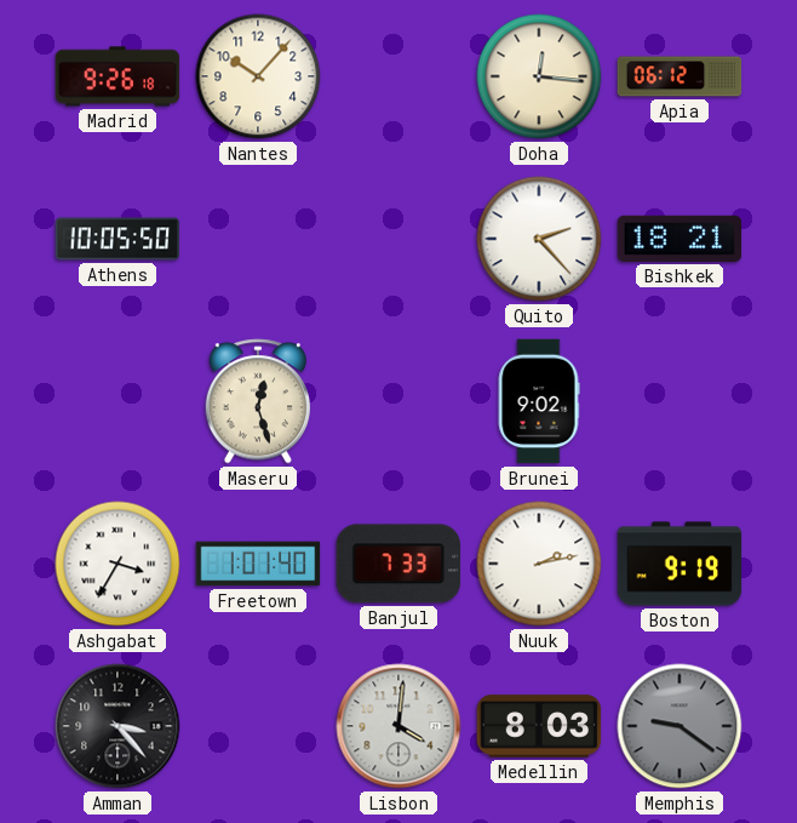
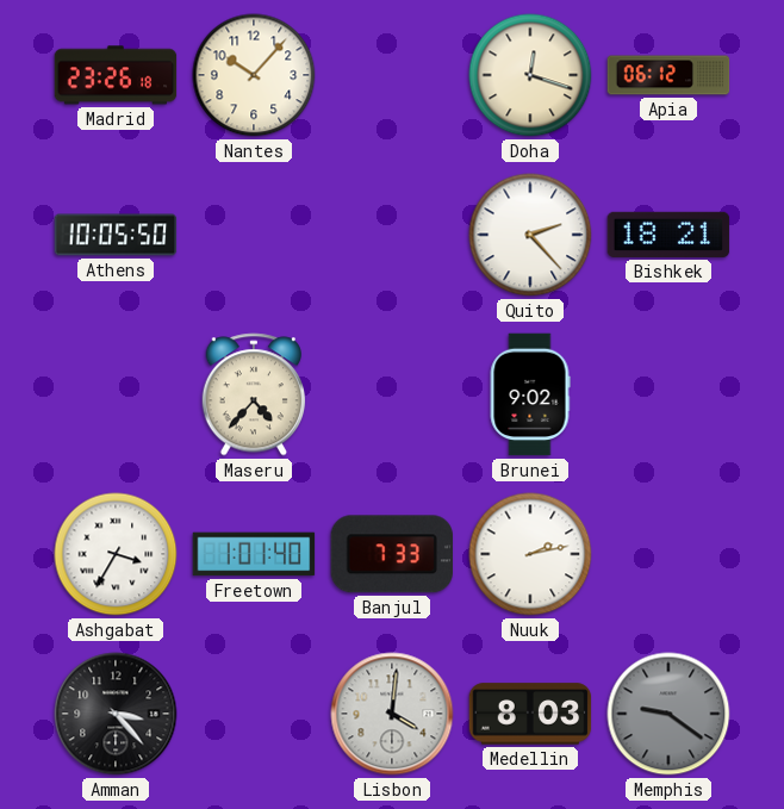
Madrid: 9:26 -> 23:26
Doha: 12:16 -> 12:18
Maseru: 12:27 -> 4:37
Boston: 9:19 -> none
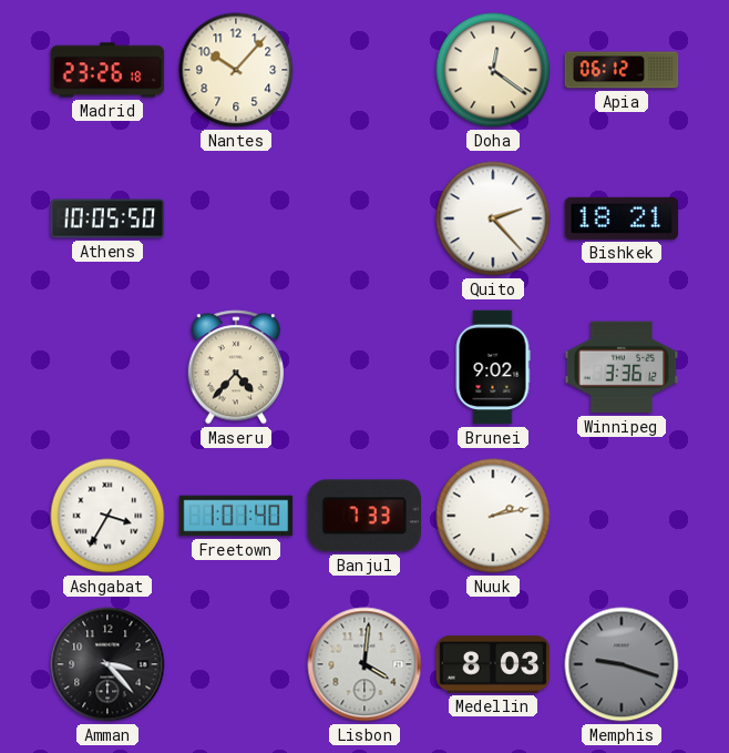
Doha: 12:18 -> 12:21
Winnipeg: none -> 3:36
Memphis: 9:21 -> 9:18
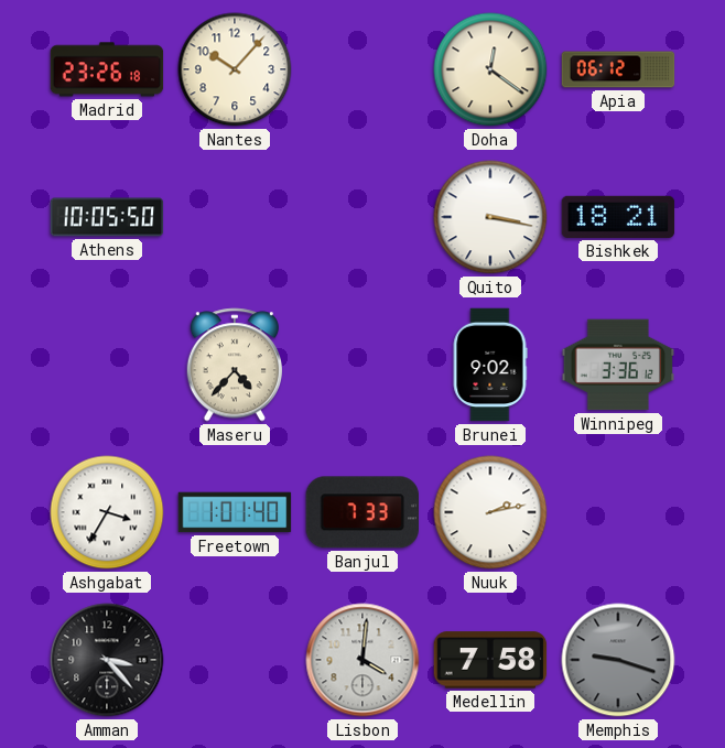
Quito: 2:23 -> 3:17
Medellin: 8:03 -> 7:58
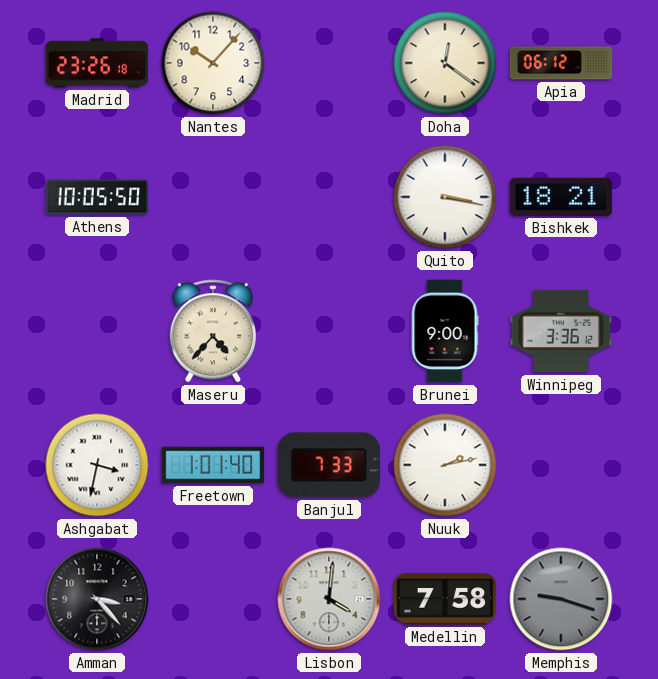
Brunei: 9:02 -> 9:00
Ashgabat: 3:35 -> 3:32
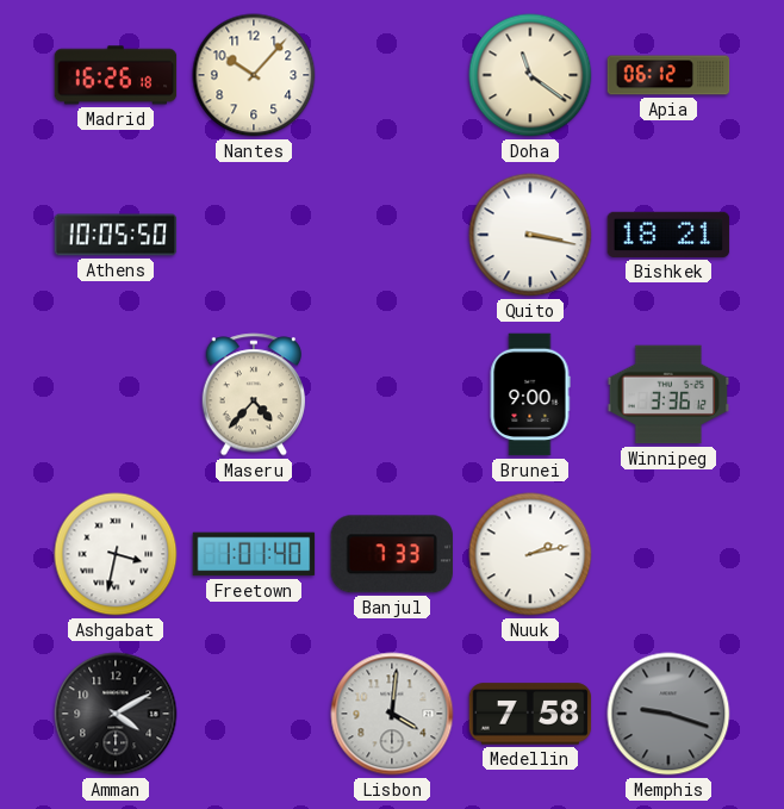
Madrid: 23:26 -> 16:26
Doha: 12:21 -> 11:21
Amman: 3:23 -> 4:10
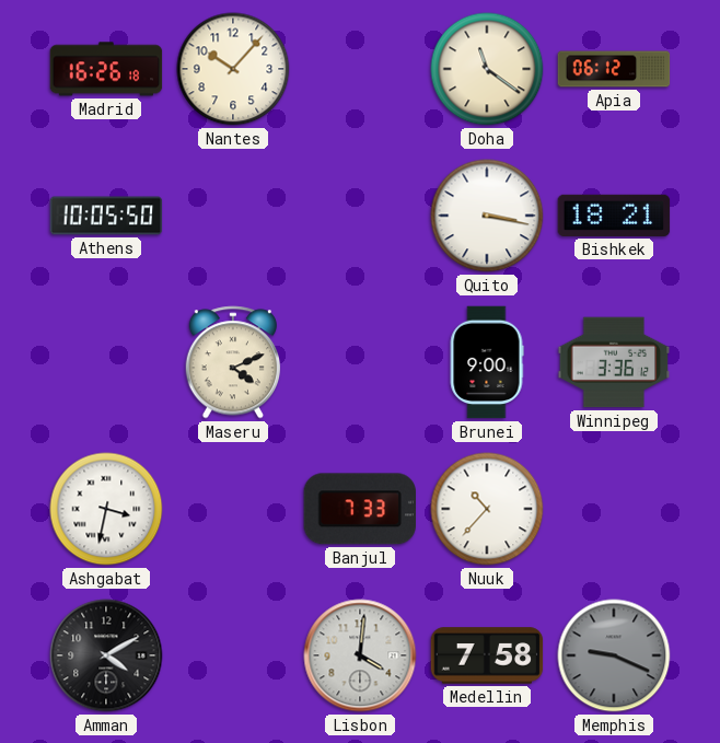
Maseru: 4:37 -> 4:11
Freetown: 1:01 -> none
Nuuk: 2:13 -> 10:37
Memphis: 9:18 -> 9:19
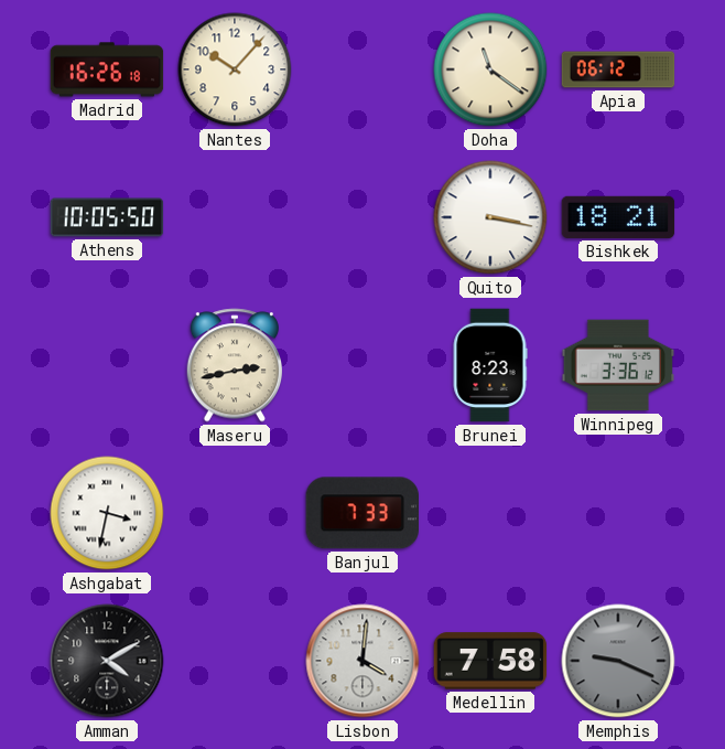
Maseru: 4:11 -> 2:43
Brunei: 9:00 -> 8:23
Nuuk: 10:37 -> none
